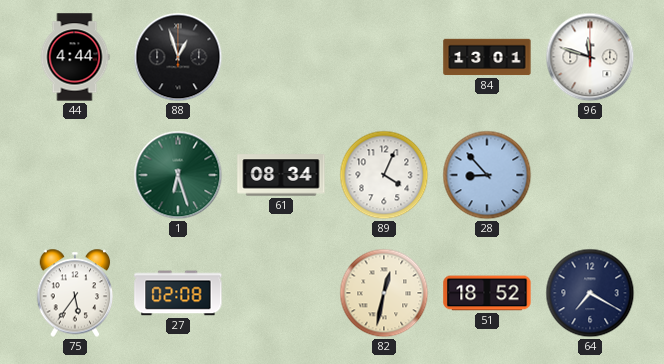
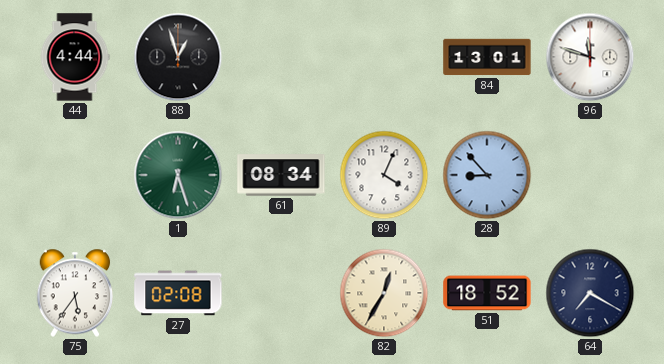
82: 12:32 -> 12:35
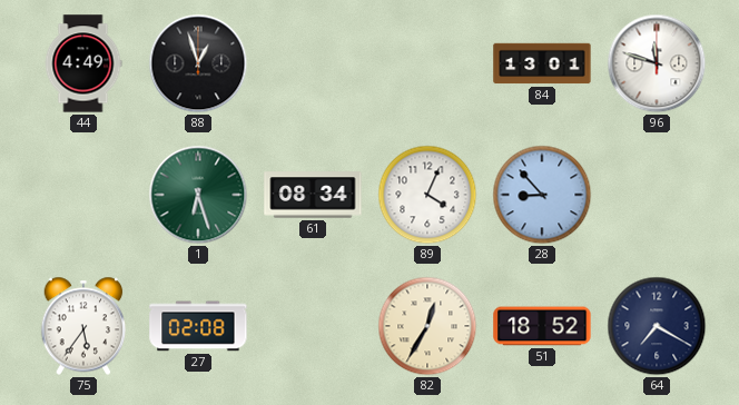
44: 4:44 -> 4:49
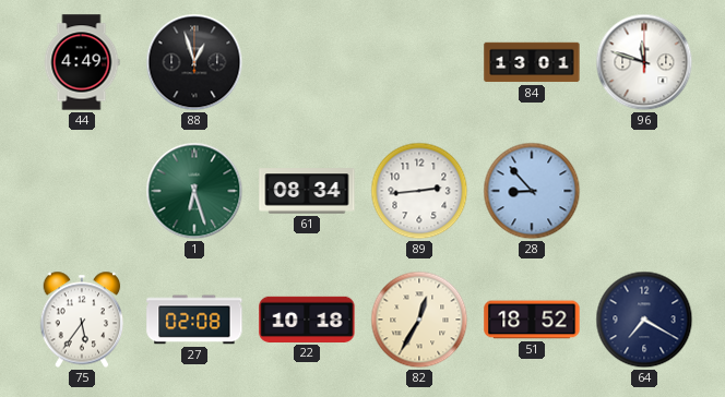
89: 4:04 -> 2:44
22: none -> 10:18
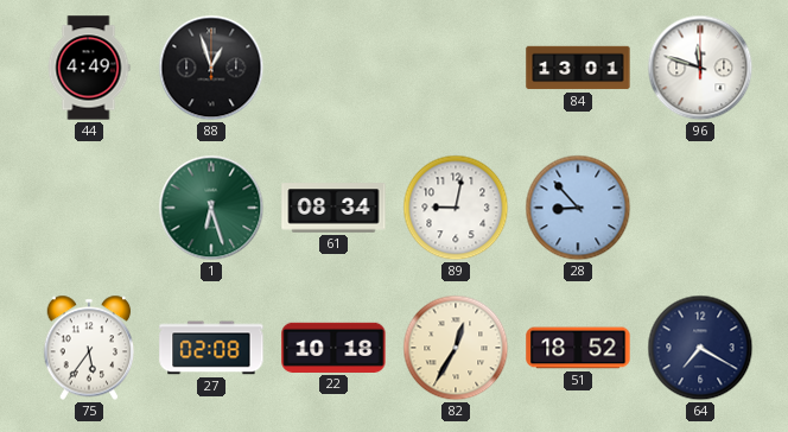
89: 2:44 -> 9:02
